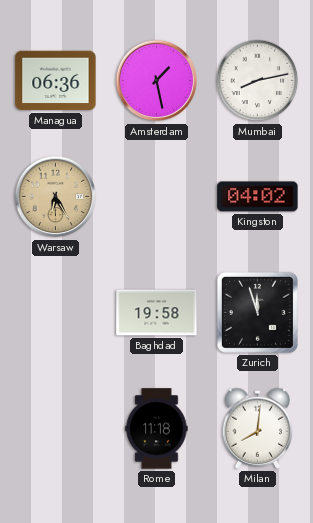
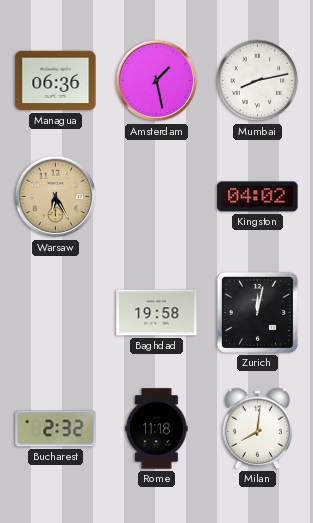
Zurich: 11:57 -> 12:02
Bucharest: none -> 2:32
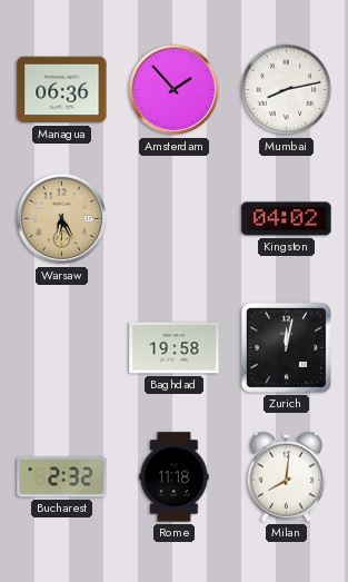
Amsterdam: 1:28 -> 1:53
